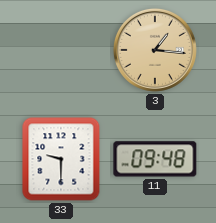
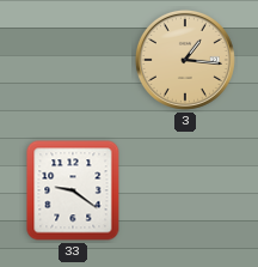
33: 9:30 -> 9:21
11: 09:48 -> none
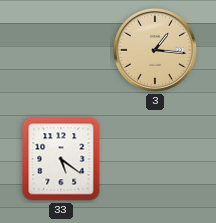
33: 9:21 -> 5:21
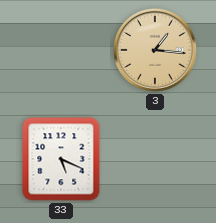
33: 5:21 -> 5:19
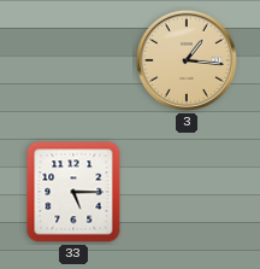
33: 5:19 -> 5:15
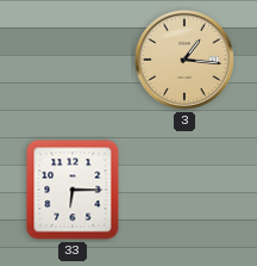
33: 5:15 -> 6:15
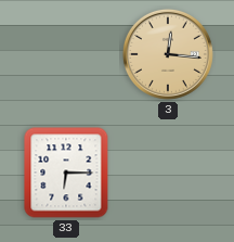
3: 1:16 -> 12:16
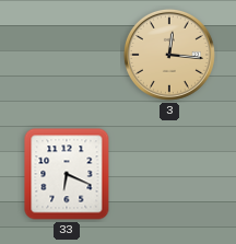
33: 6:15 -> 6:19
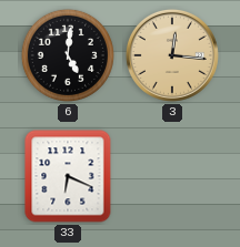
6: none -> 5:01
